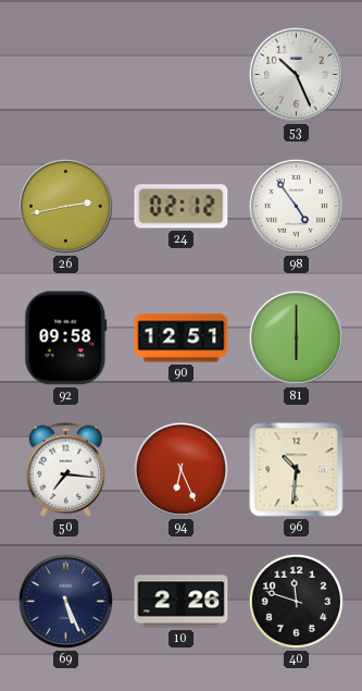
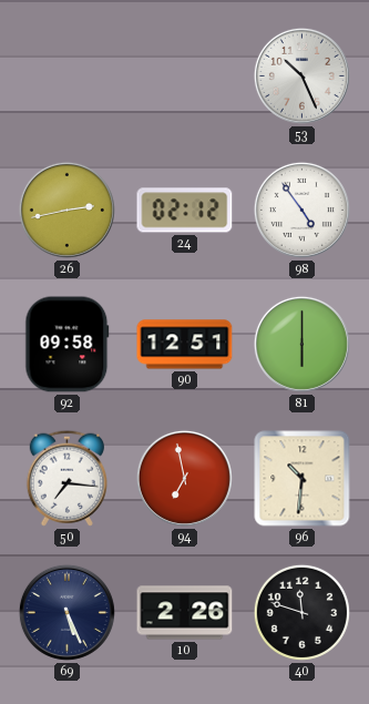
94: 6:26 -> 6:58
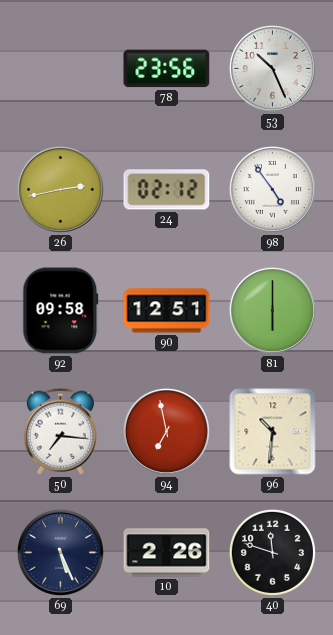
78: none -> 23:56
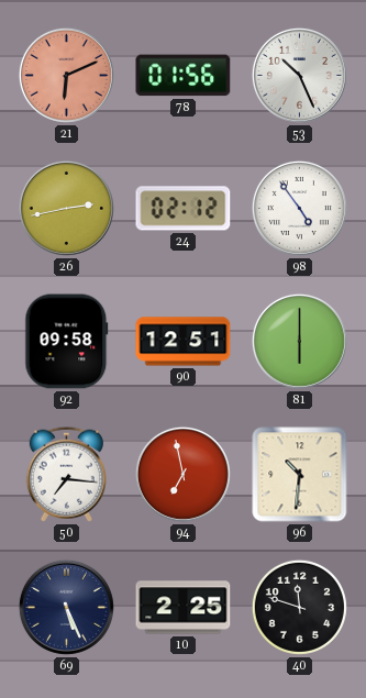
21: none -> 6:11
78: 23:56 -> 01:56
10: 2:26 -> 2:25
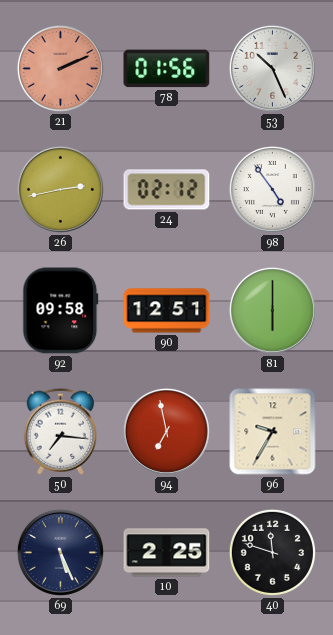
21: 6:11 -> 2:11
96: 10:31 -> 9:35
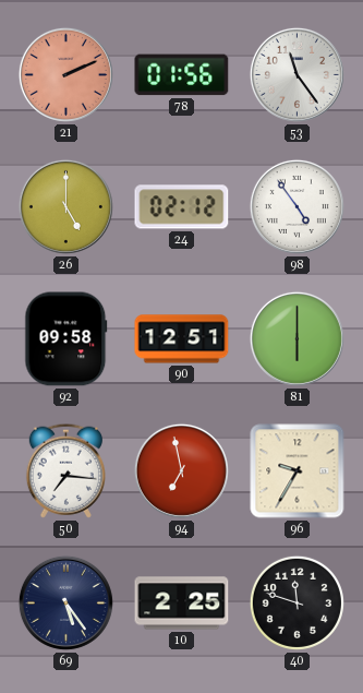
53: 10:26 -> 11:24
26: 2:43 -> 5:00
69: 5:26 -> 5:24
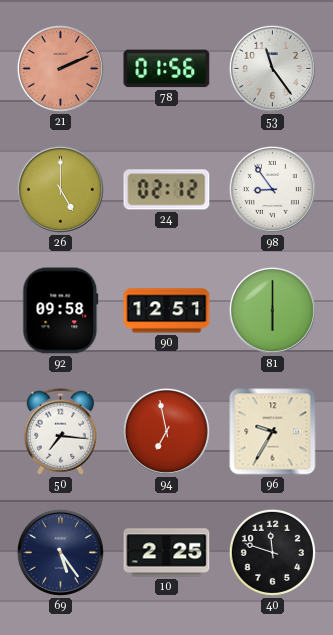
98: 4:54 -> 8:54
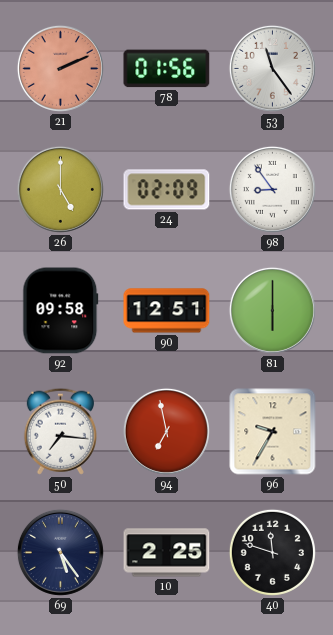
24: 02:12 -> 02:09
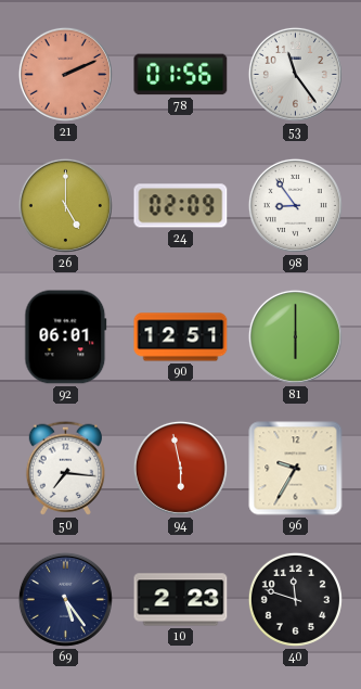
92: 09:58 -> 06:01
94: 6:58 -> 5:58
10: 2:25 -> 2:23
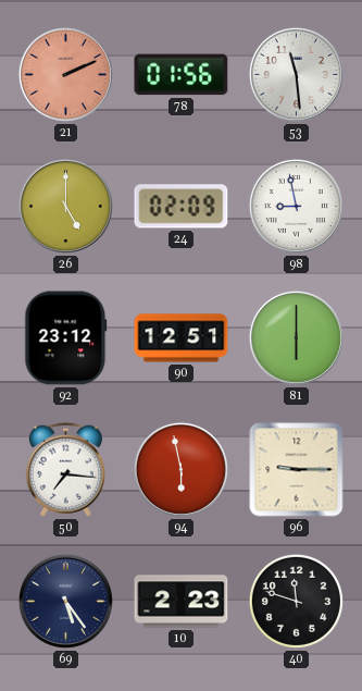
53: 11:24 -> 11:29
98: 8:54 -> 8:58
92: 06:01 -> 23:12
96: 9:35 -> 9:15
